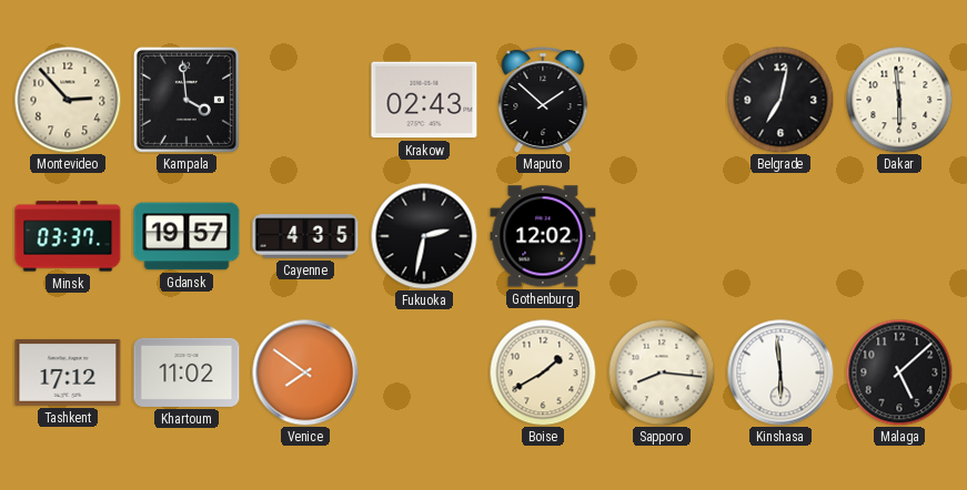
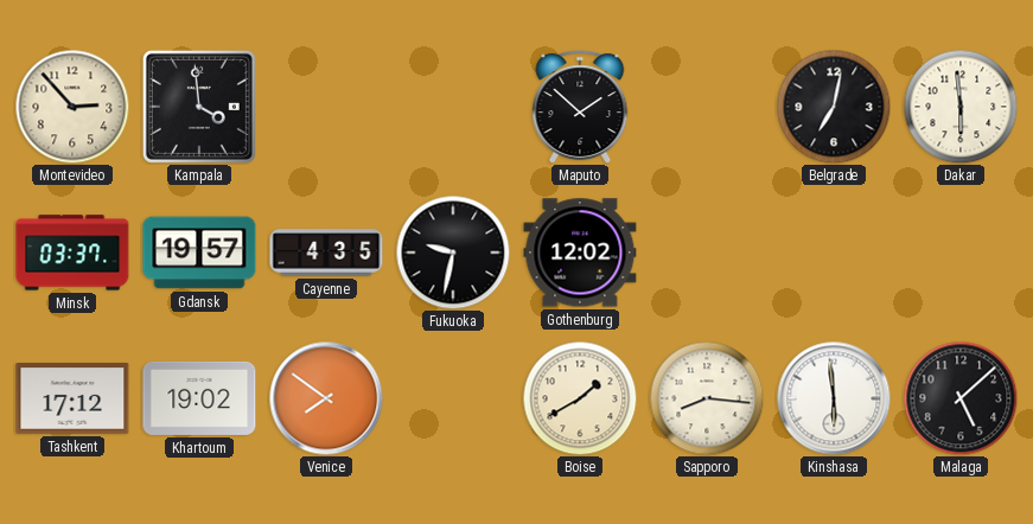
Krakow: 02:43 -> none
Fukuoka: 2:32 -> 9:32
Khartoum: 11:02 -> 19:02
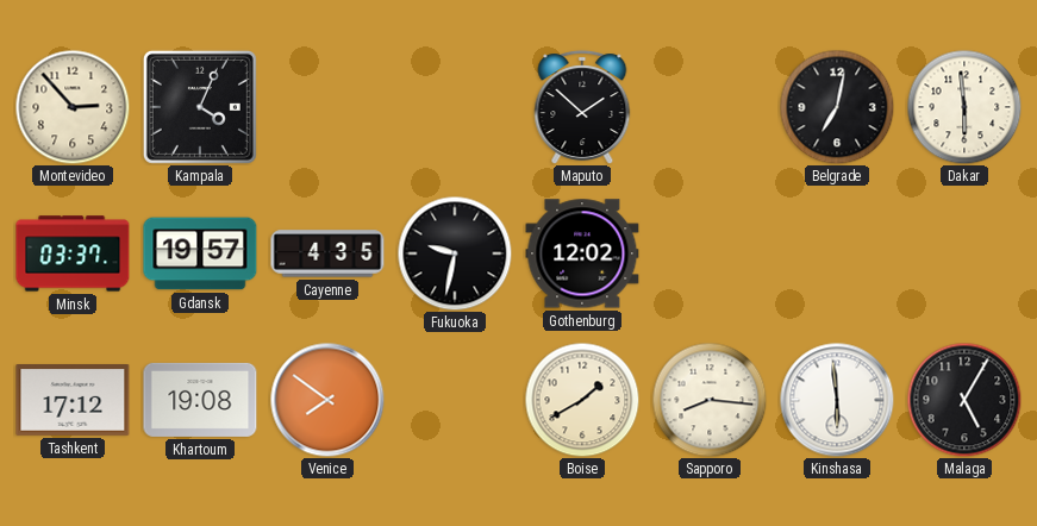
Kampala: 3:59 -> 4:04
Khartoum: 19:02 -> 19:08
Malaga: 5:08 -> 5:05
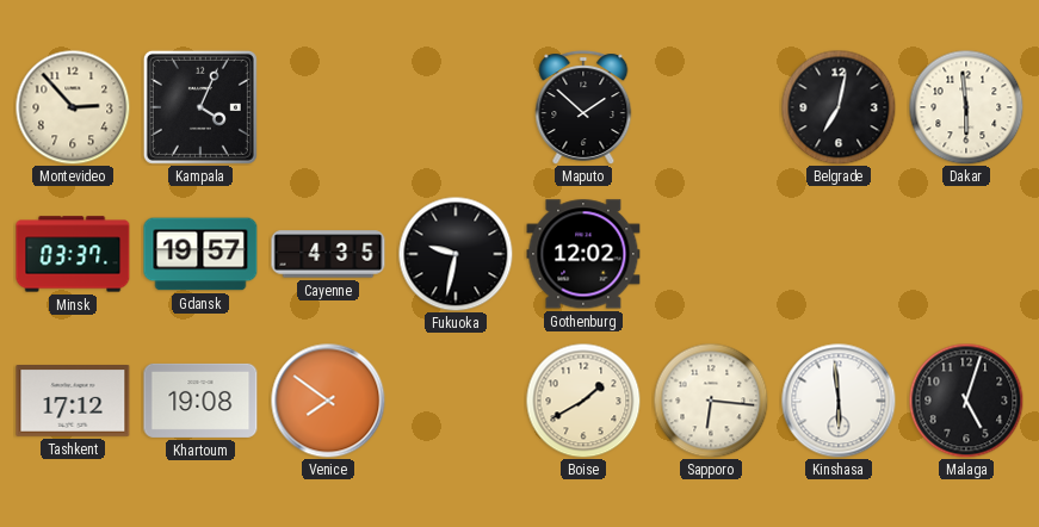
Sapporo: 8:16 -> 6:16
Malaga: 5:05 -> 5:03
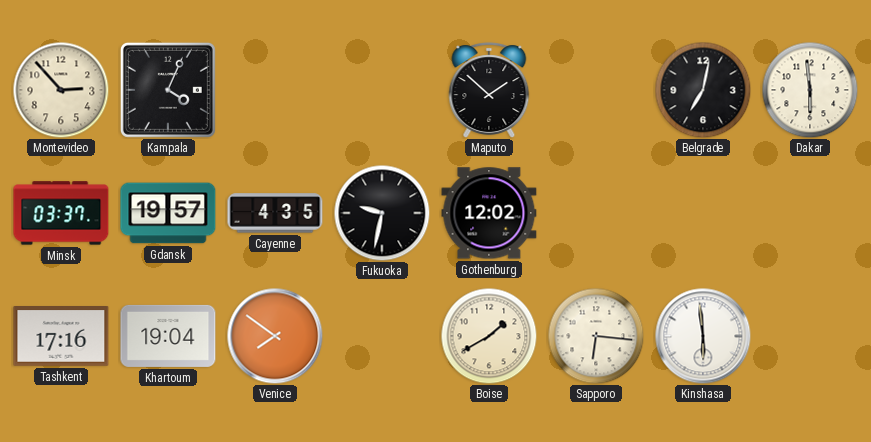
Tashkent: 17:12 -> 17:16
Khartoum: 19:08 -> 19:04
Malaga: 5:03 -> none
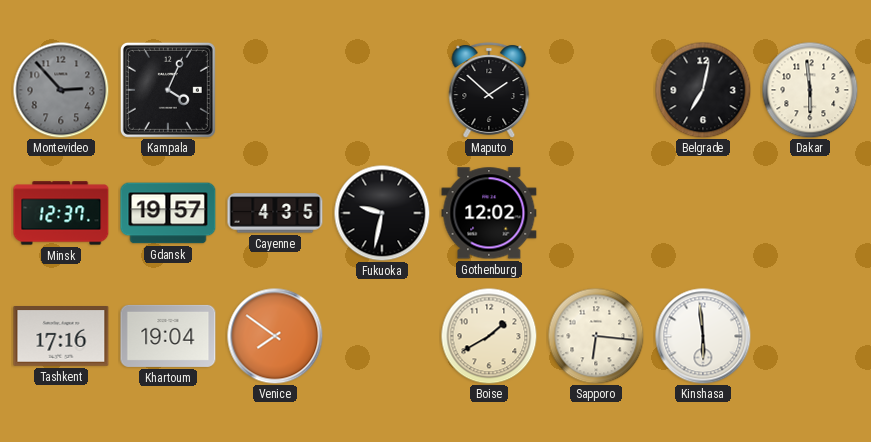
Montevideo dial: cream -> grey
Minsk: 03:37 -> 12:37
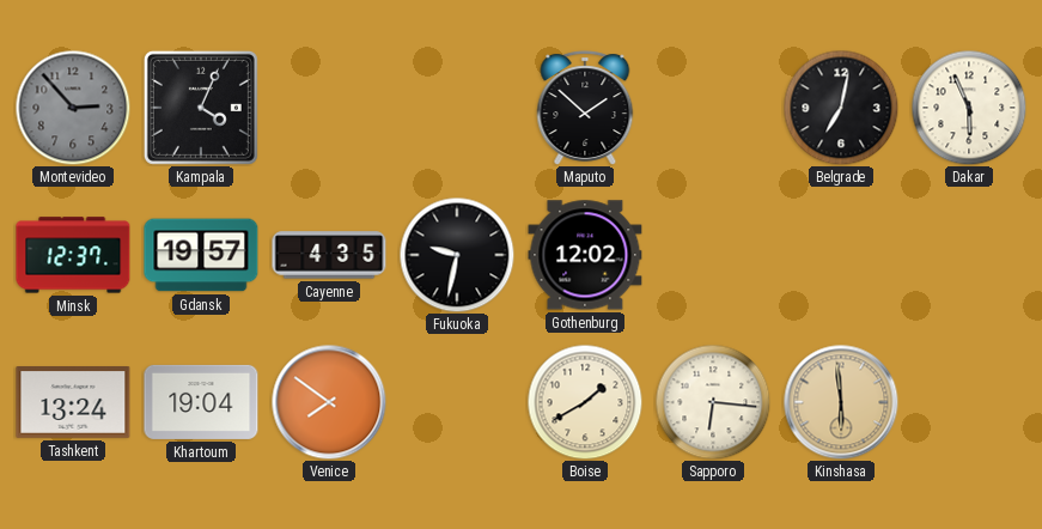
Dakar: 5:59 -> 5:56
Tashkent: 17:16 -> 13:24
Kinshasa dial: white -> champagne
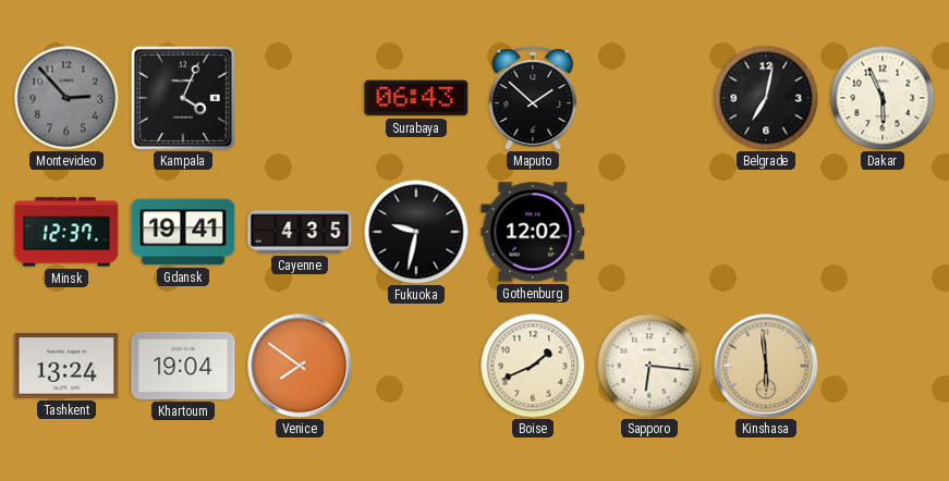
Surabaya: none -> 06:43
Gdansk: 19:57 -> 19:41
Boise: 1:40 -> 1:41
